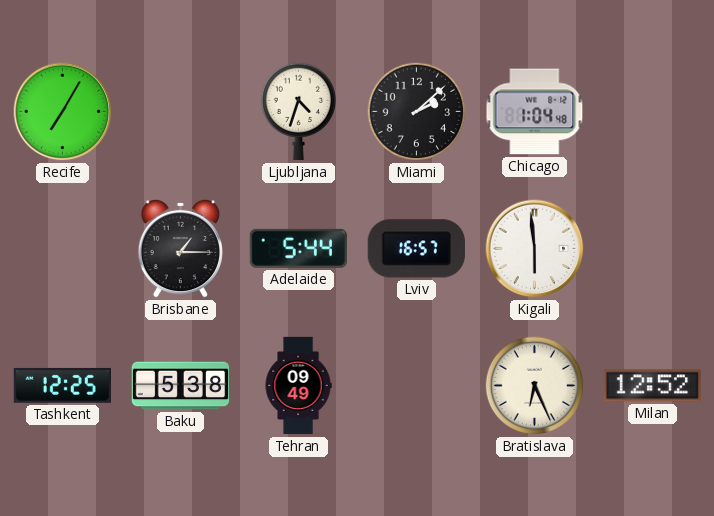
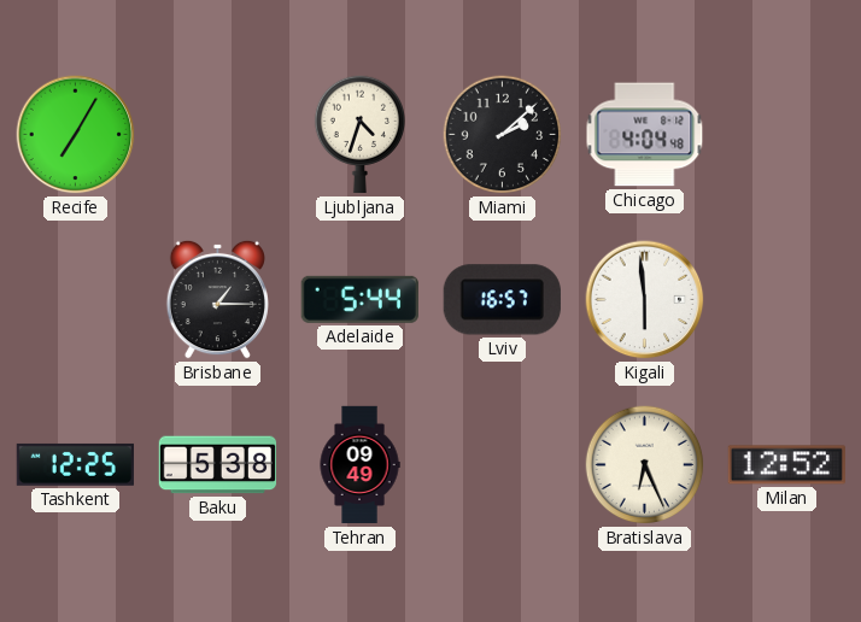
Chicago: 1:04 -> 4:04
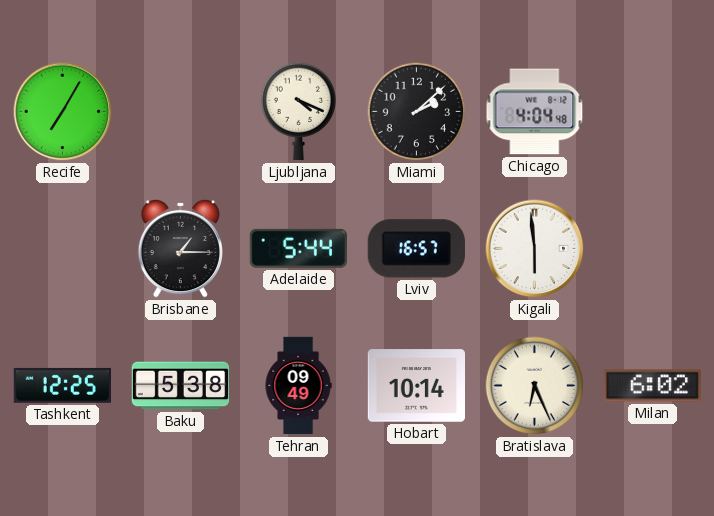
Ljubljana: 4:33 -> 4:19
Hobart: none -> 10:14
Milan: 12:52 -> 6:02
